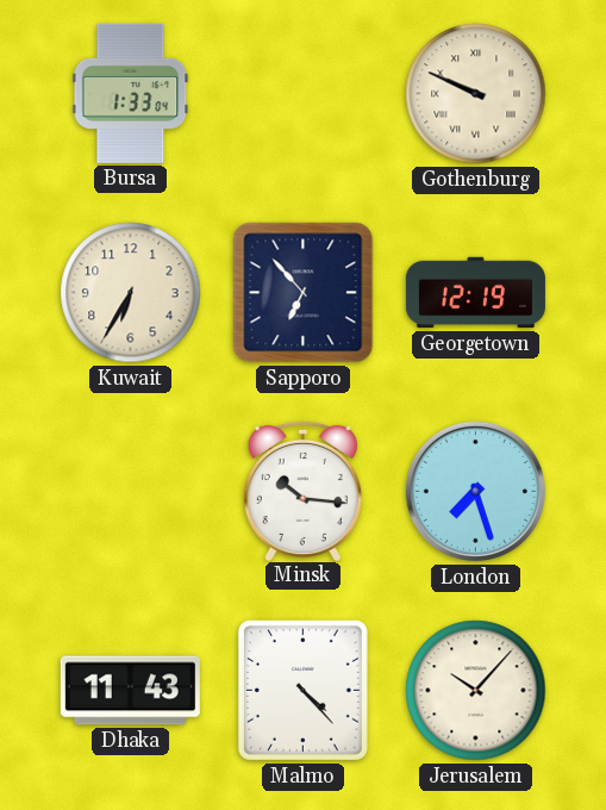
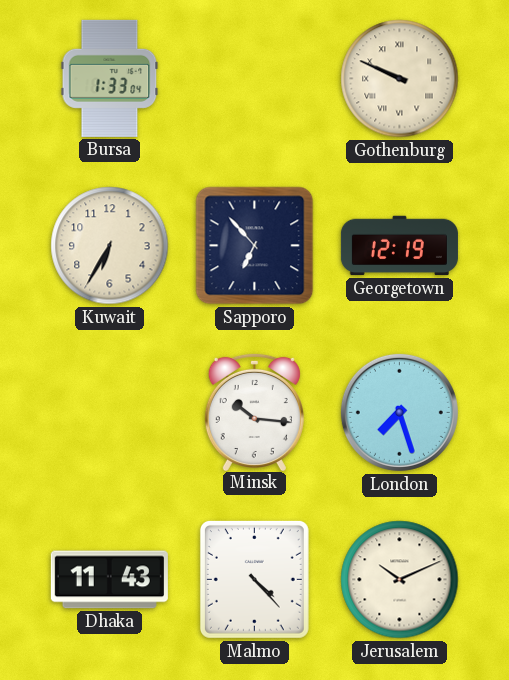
Jerusalem: 10:07 -> 10:11
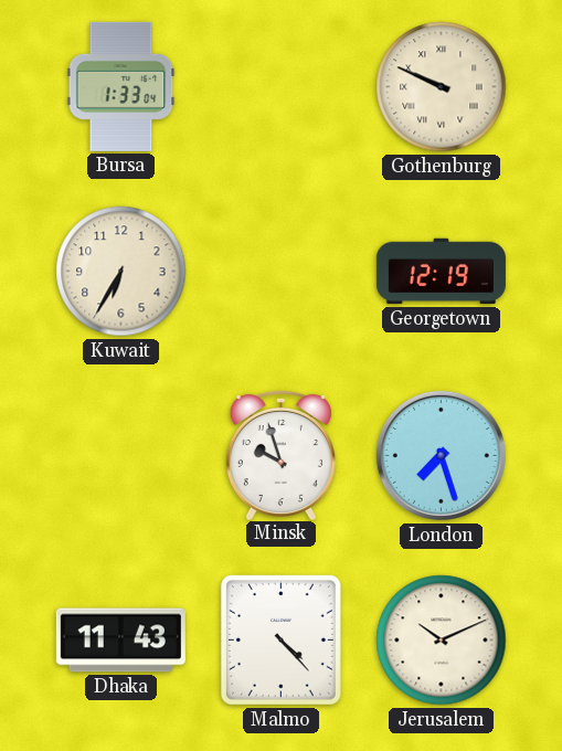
Sapporo: 6:53 -> none
Minsk: 10:16 -> 9:57
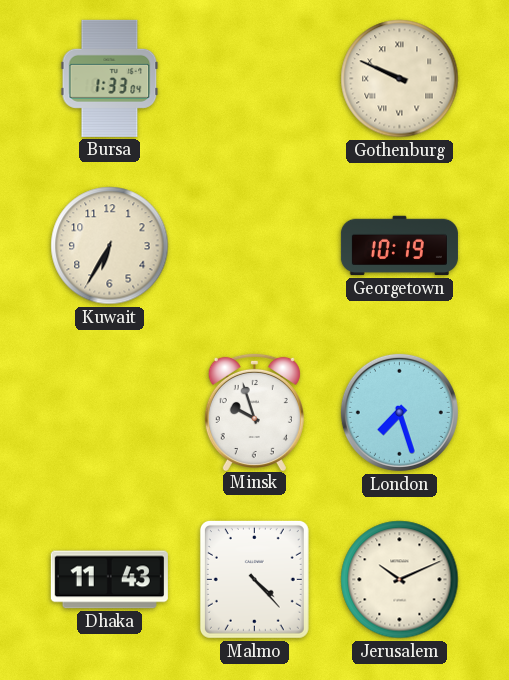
Georgetown: 12:19 -> 10:19
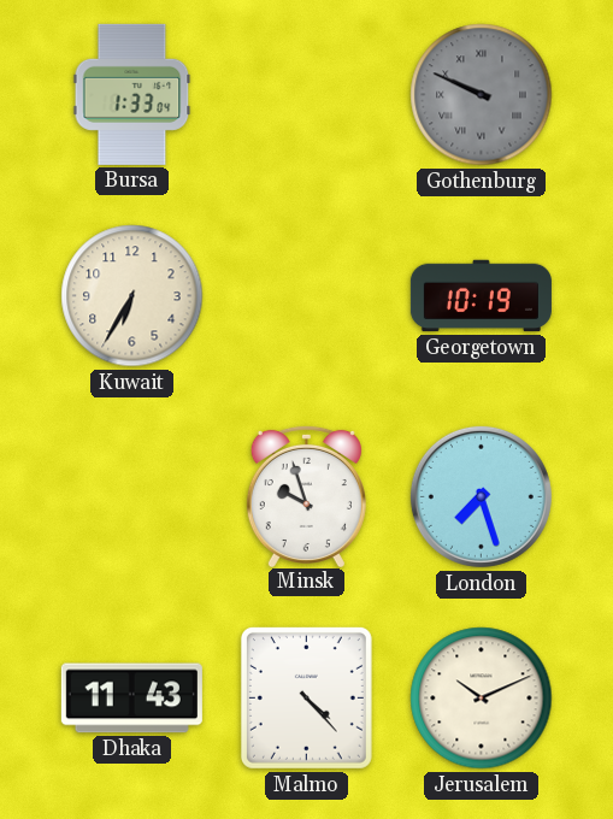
Gothenburg dial: cream -> grey
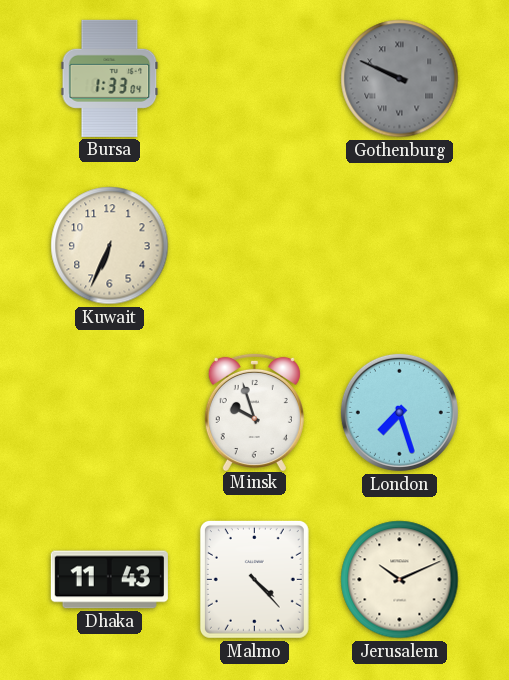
Kuwait: 6:35 -> 6:34
Georgetown: 10:19 -> none
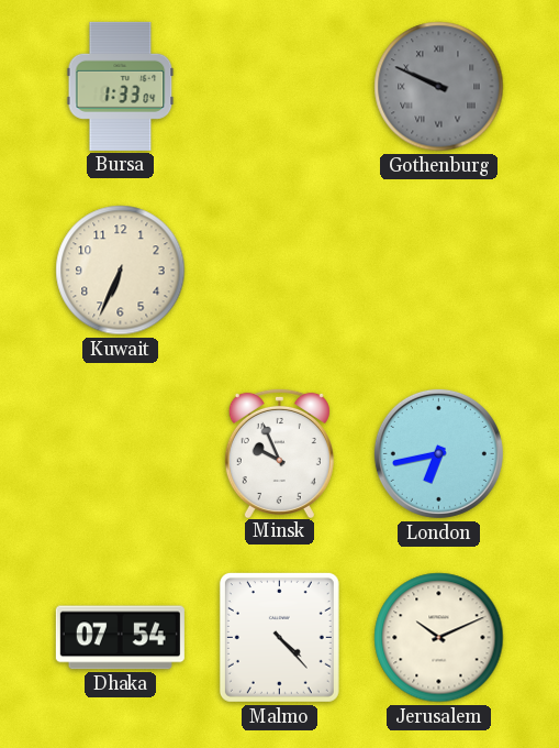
Minsk: 9:57 -> 9:56
London: 7:27 -> 6:43
Dhaka: 11:43 -> 07:54
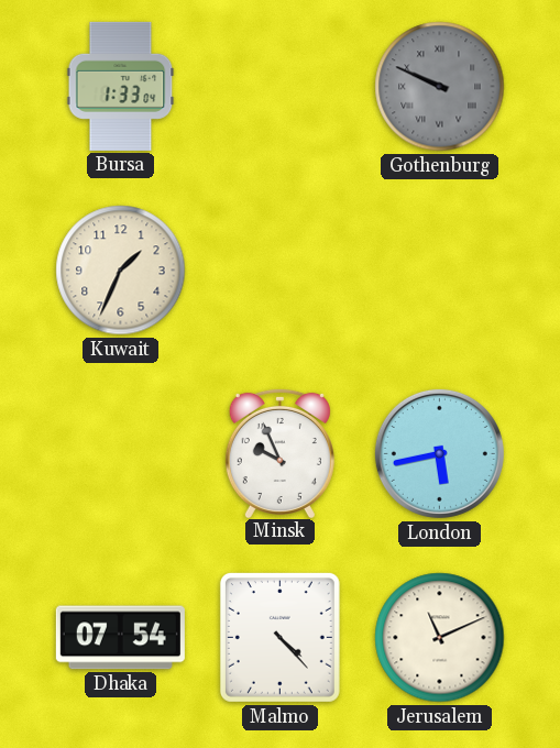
Kuwait: 6:34 -> 1:34
London: 6:43 -> 5:43
Jerusalem: 10:11 -> 11:11
